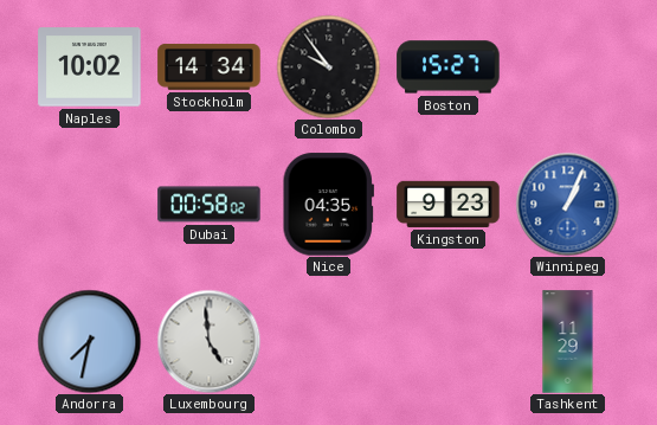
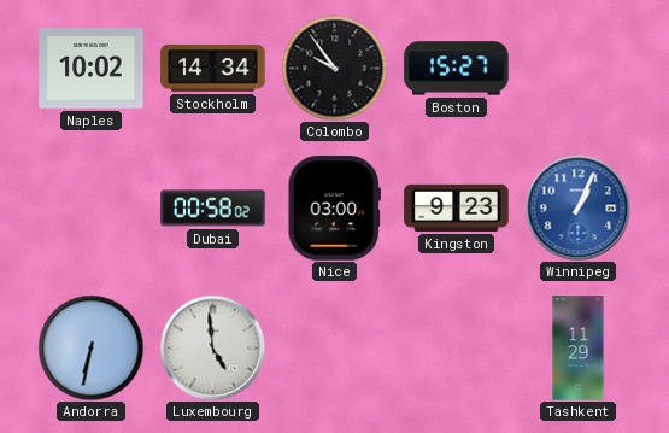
Nice: 04:35 -> 03:00
Andorra: 7:32 -> 6:32
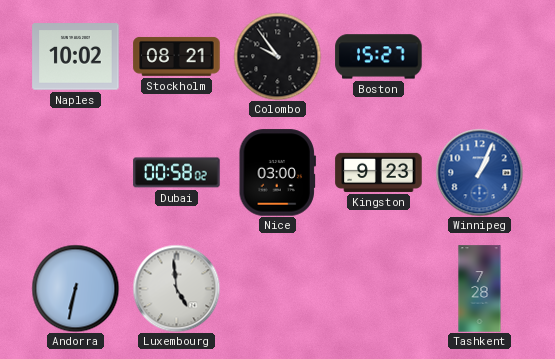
Stockholm: 14:34 -> 08:21
Tashkent: 11:29 -> 7:28
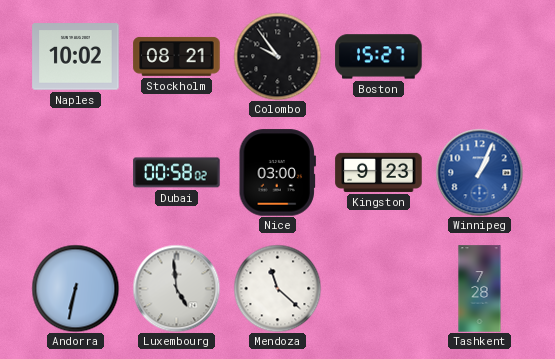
Mendoza: none -> 11:22
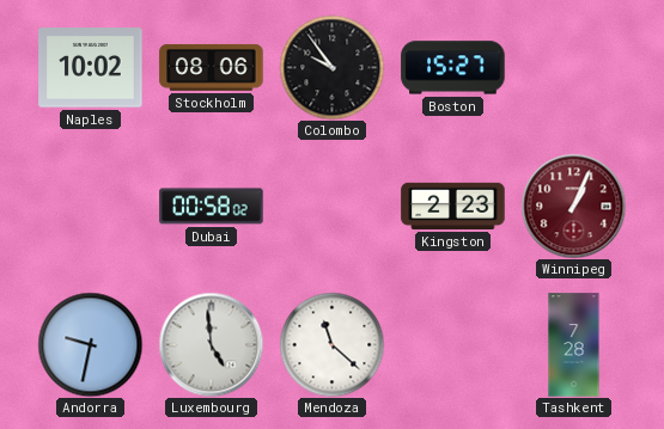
Stockholm: 08:21 -> 08:06
Nice: 03:00 -> none
Kingston: 9:23 -> 2:23
Winnipeg dial: blue -> burgundy
Andorra: 6:32 -> 9:32
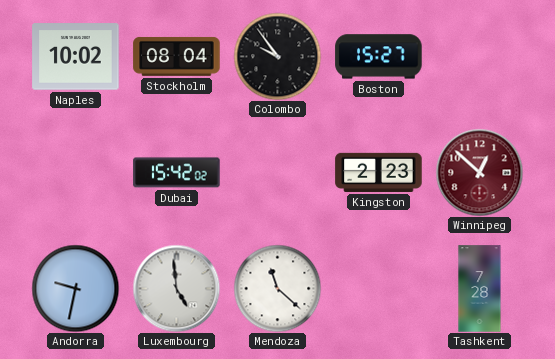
Stockholm: 08:06 -> 08:04
Dubai: 00:58 -> 15:42
Winnipeg: 1:04 -> 12:52
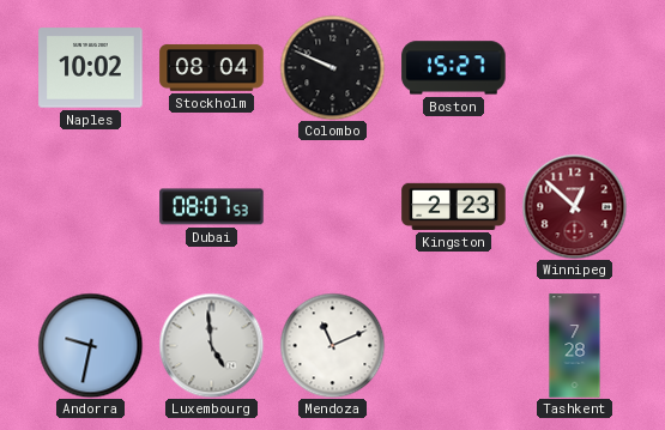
Colombo: 9:54 -> 9:49
Dubai: 15:42 -> 08:07
Mendoza: 11:22 -> 11:11
